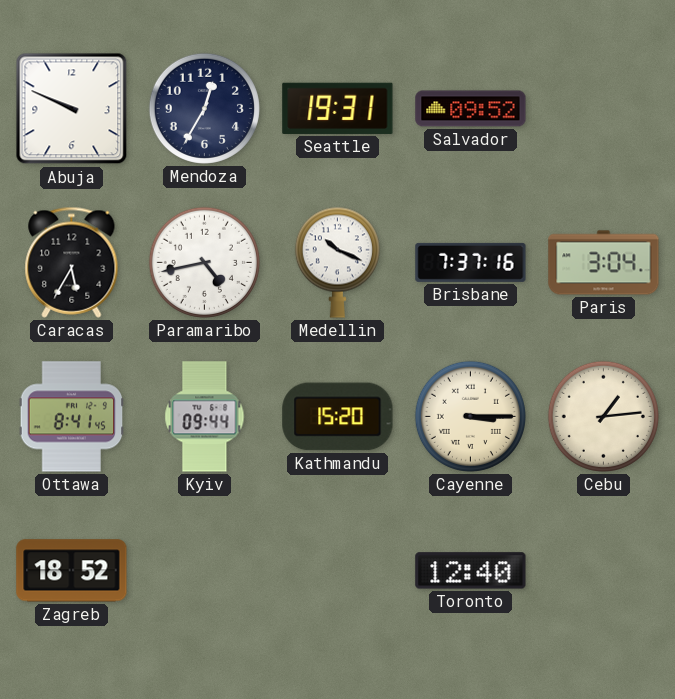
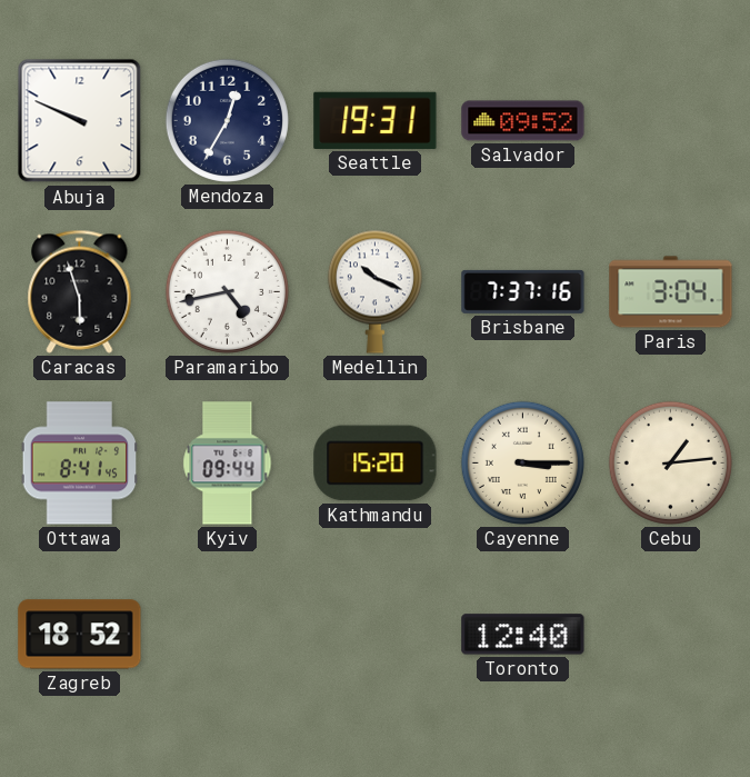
Caracas: 5:35 -> 5:57
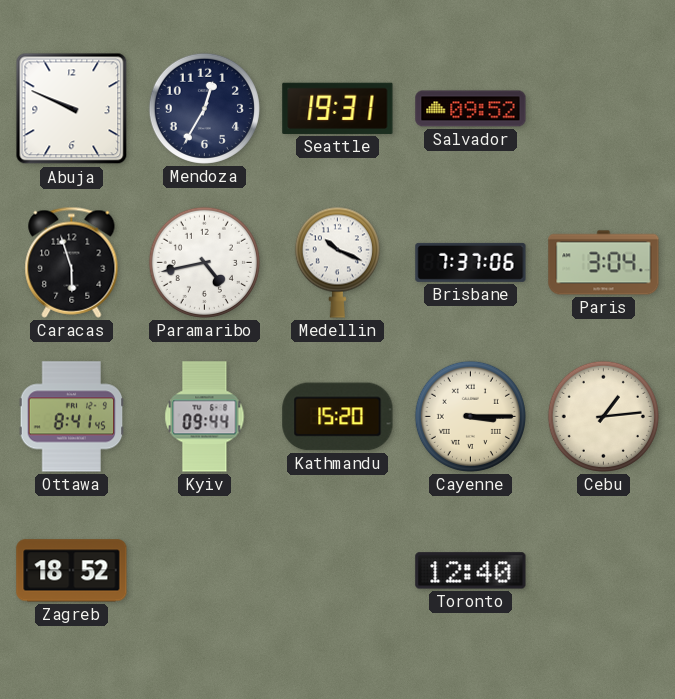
Brisbane: 7:37:16 -> 7:37:06
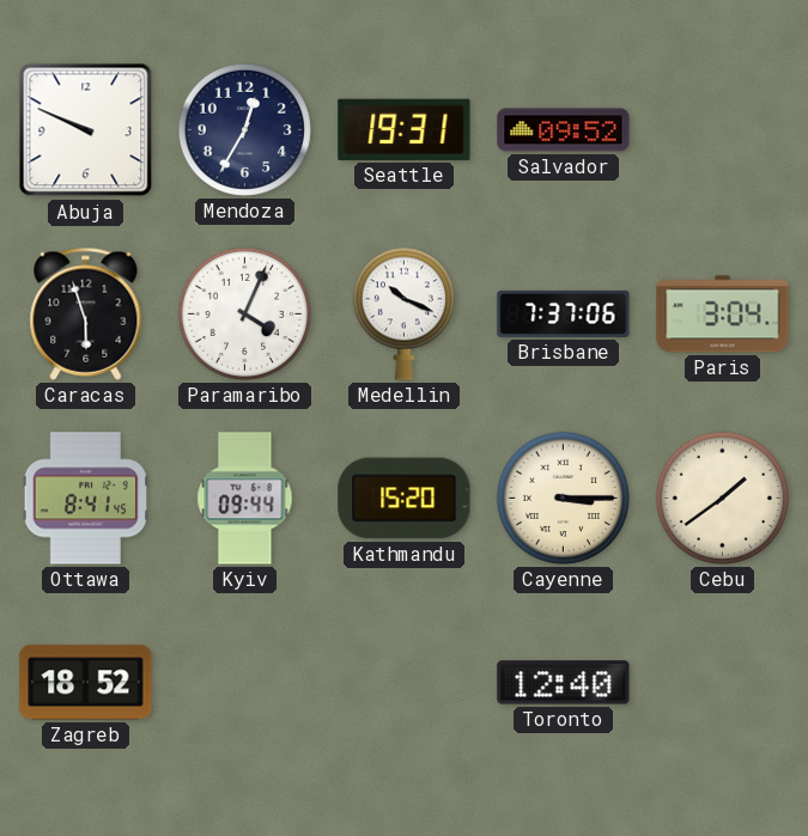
Paramaribo: 4:43 -> 4:04
Cebu: 1:14 -> 1:39
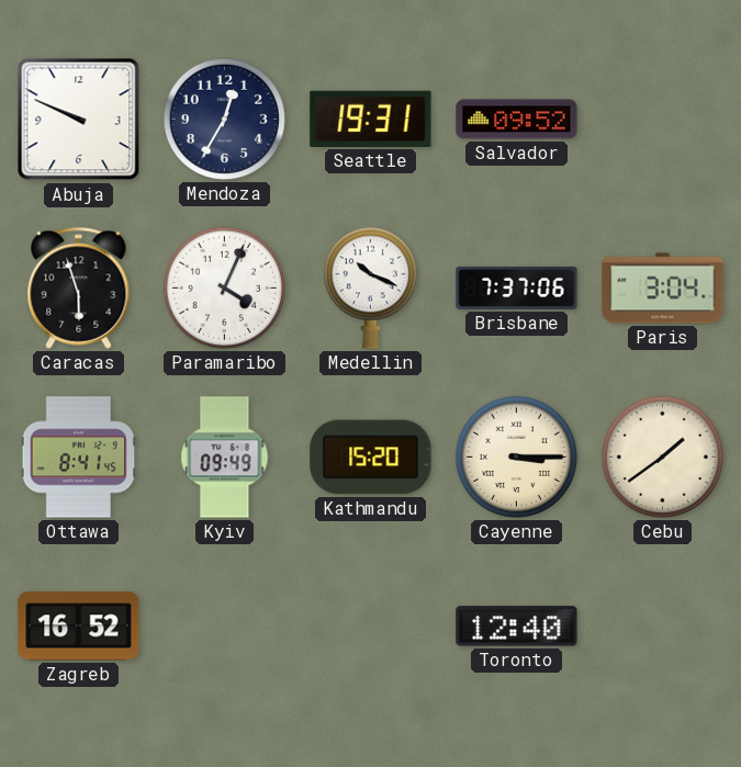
Kyiv: 09:44 -> 09:49
Zagreb: 18:52 -> 16:52
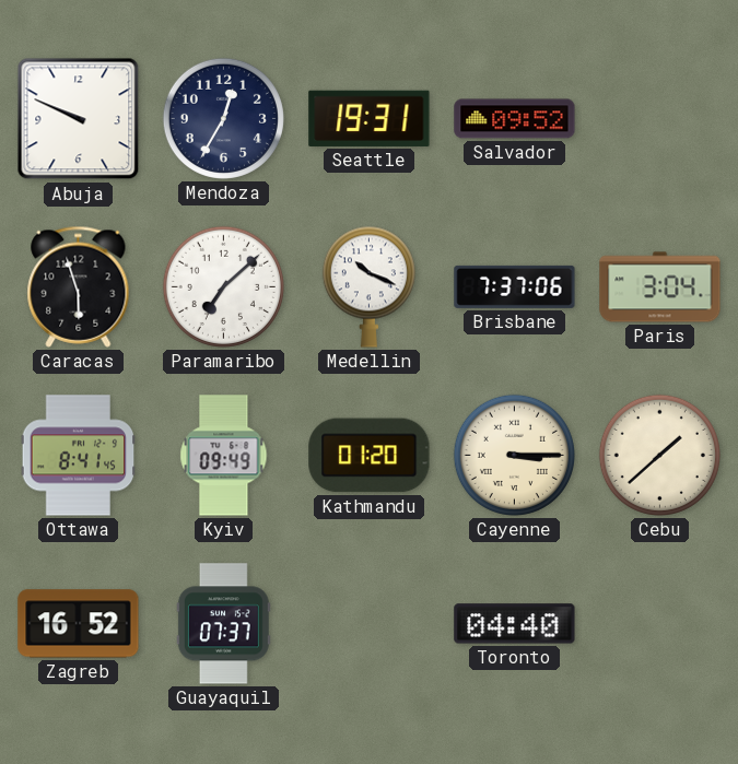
Paramaribo: 4:04 -> 7:08
Kathmandu: 15:20 -> 01:20
Cebu: 1:39 -> 1:38
Guayaquil: none -> 07:37
Toronto: 12:40 -> 04:40
